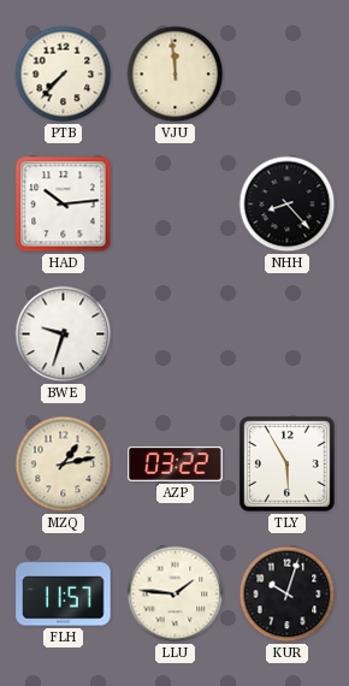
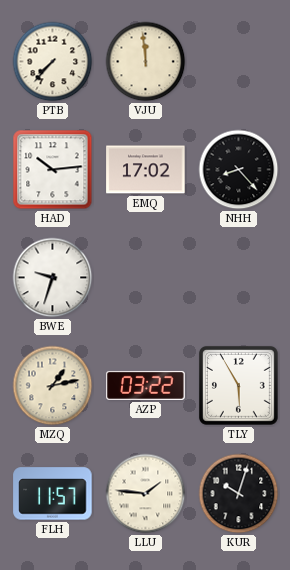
EMQ: none -> 17:02
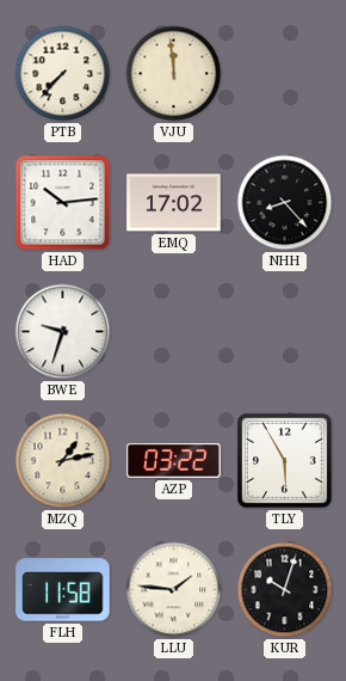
FLH: 11:57 -> 11:58
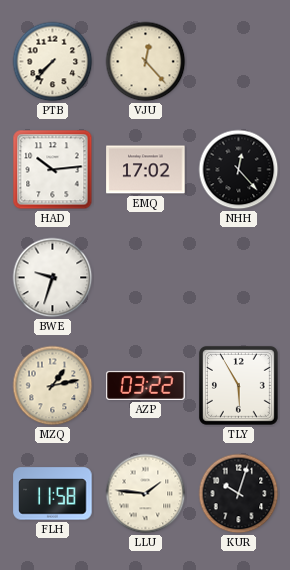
VJU: 11:59 -> 12:23
NHH: 8:23 -> 12:23
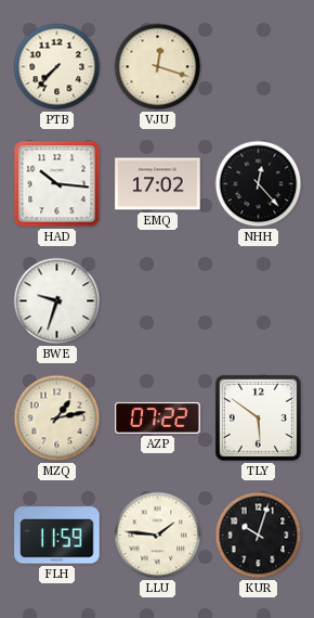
VJU: 12:23 -> 12:18
HAD: 10:14 -> 10:16
AZP: 03:22 -> 07:22
TLY: 5:55 -> 5:51
FLH: 11:58 -> 11:59
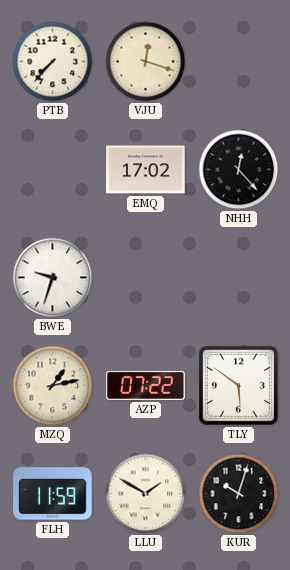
HAD: 10:16 -> none
LLU: 1:46 -> 1:50
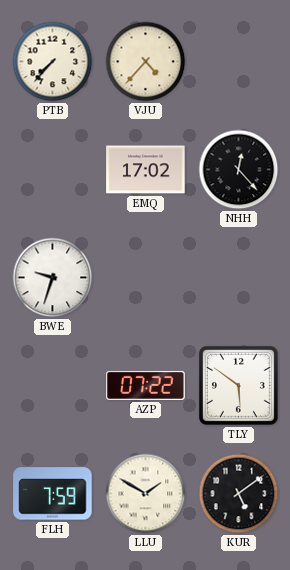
VJU: 12:18 -> 4:37
MZQ: 1:13 -> none
FLH: 11:59 -> 7:59
KUR: 10:03 -> 5:09
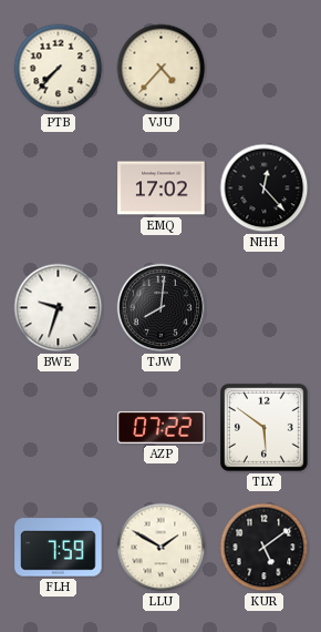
TJW: none -> 8:01
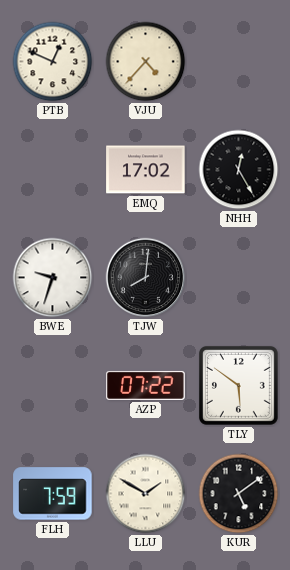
PTB: 7:37 -> 12:49
NHH: 12:23 -> 12:25
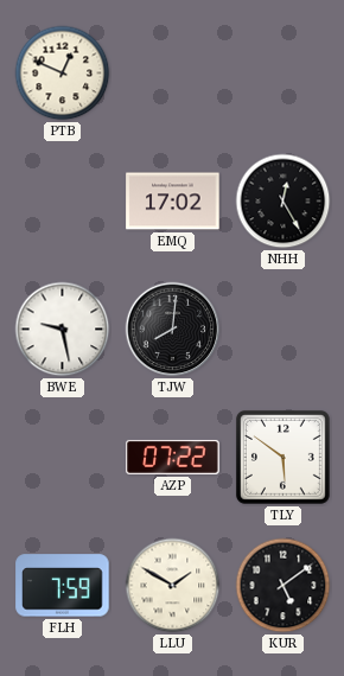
VJU: 4:37 -> none
BWE: 9:33 -> 9:28
